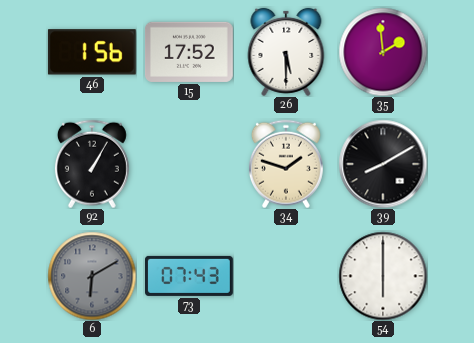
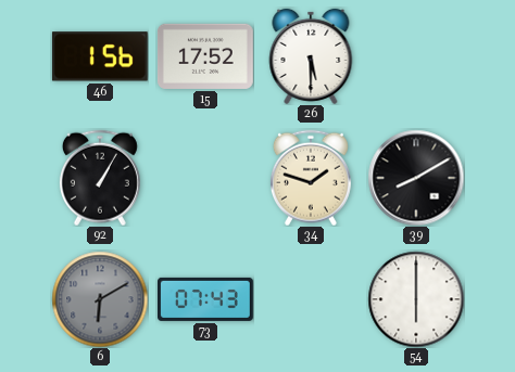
35: 1:59 -> none
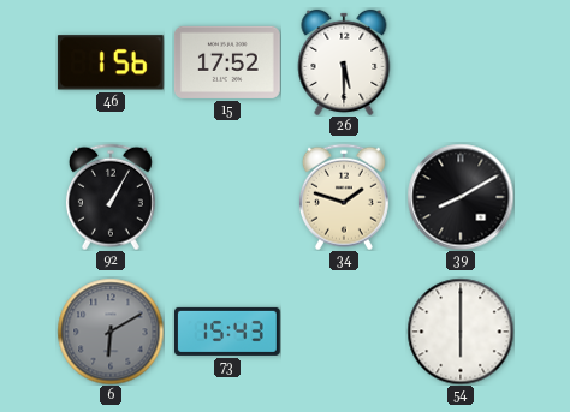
73: 07:43 -> 15:43
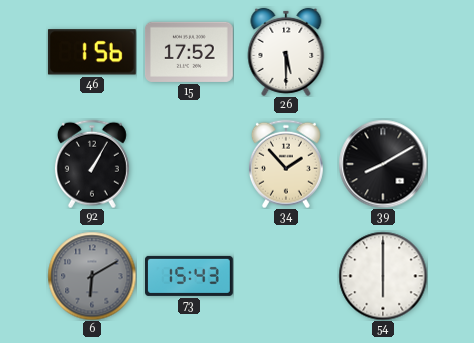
34: 1:48 -> 1:53
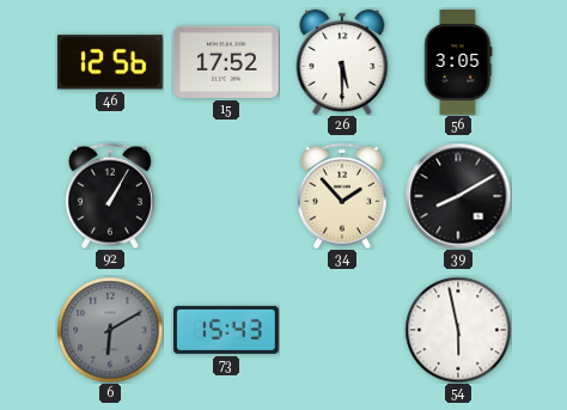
46: 1:56 -> 12:56
56: none -> 3:05
54: 6:00 -> 5:58
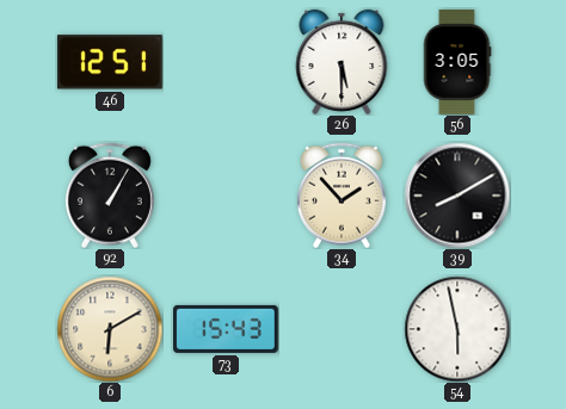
46: 12:56 -> 12:51
15: 17:52 -> none
6 dial: grey -> cream
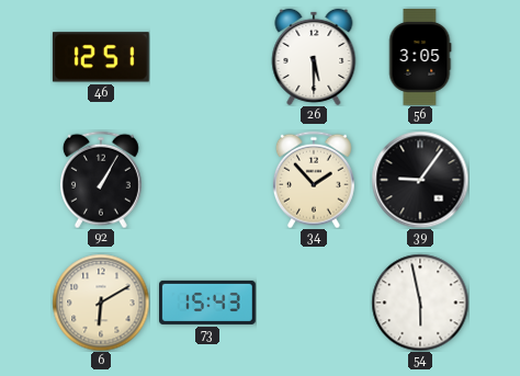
39: 8:10 -> 9:06
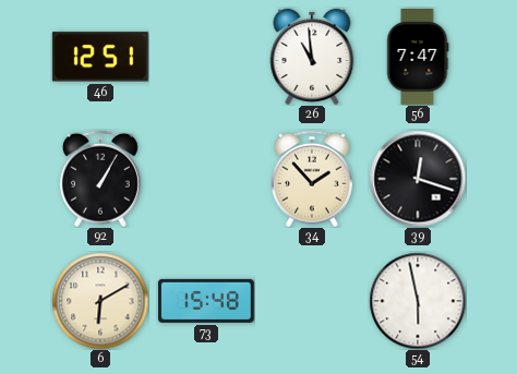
26: 5:30 -> 10:59
56: 3:05 -> 7:47
39: 9:06 -> 12:18
73: 15:43 -> 15:48
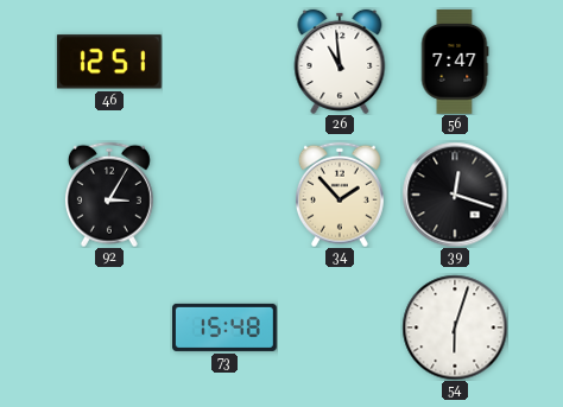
92: 1:05 -> 3:05
6: 6:10 -> none
54: 5:58 -> 6:03
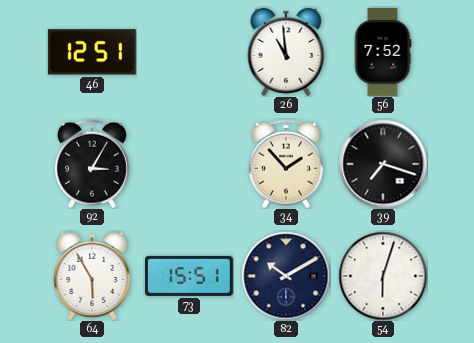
56: 7:47 -> 7:52
39: 12:18 -> 7:18
64: none -> 5:55
73: 15:48 -> 15:51
82: none -> 10:10
